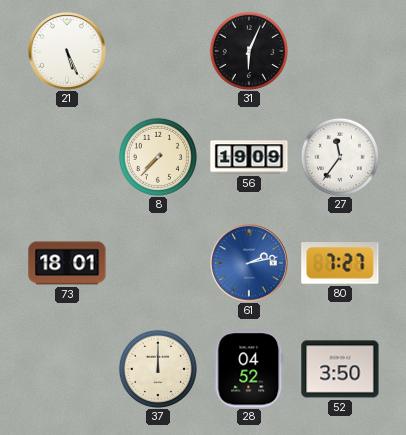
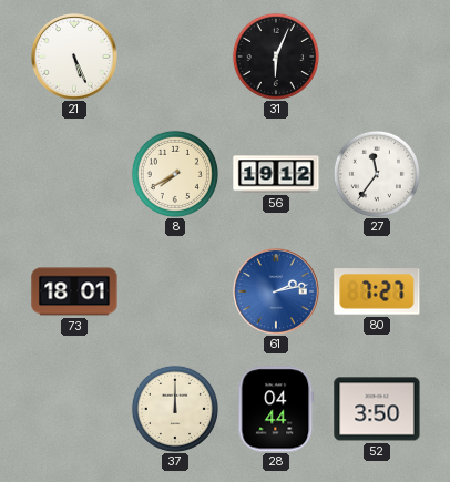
8: 7:37 -> 7:40
56: 19:09 -> 19:12
28: 04:52 -> 04:44
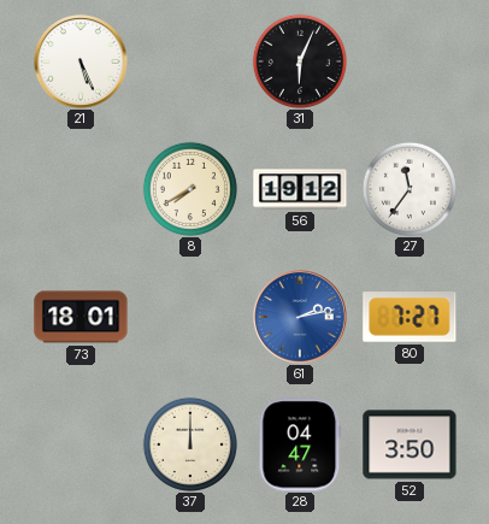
28: 04:44 -> 04:47
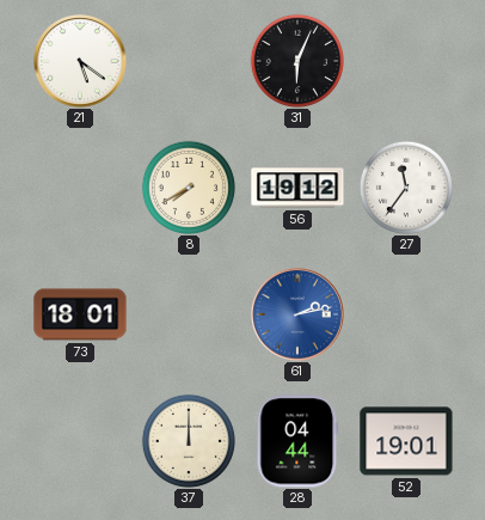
21: 5:26 -> 5:21
80: 7:27 -> none
28: 04:47 -> 04:44
52: 3:50 -> 19:01
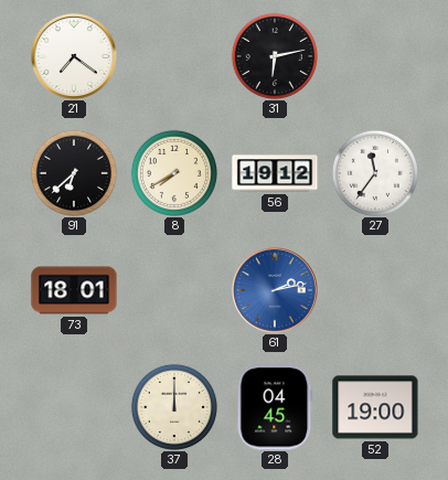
21: 5:21 -> 7:21
31: 6:04 -> 6:13
91: none -> 6:38
28: 04:44 -> 04:45
52: 19:01 -> 19:00
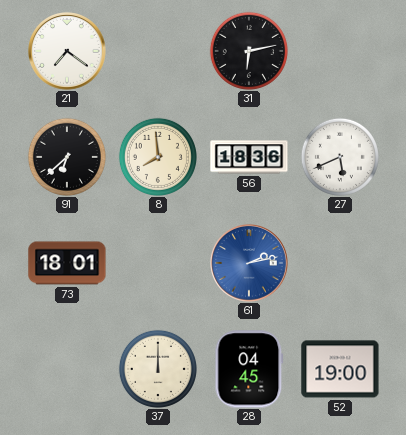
8: 7:40 -> 7:59
56: 19:12 -> 18:36
27: 11:36 -> 5:41
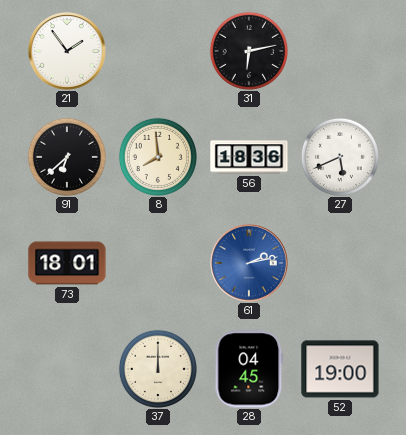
21: 7:21 -> 1:54
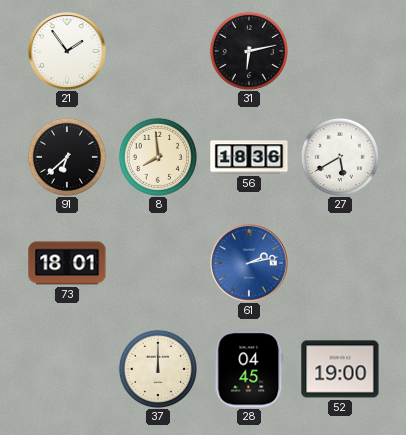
27: 5:41 -> 5:40
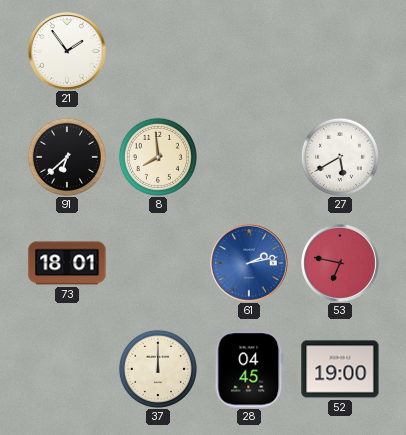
31: 6:13 -> none
56: 18:36 -> none
53: none -> 6:47
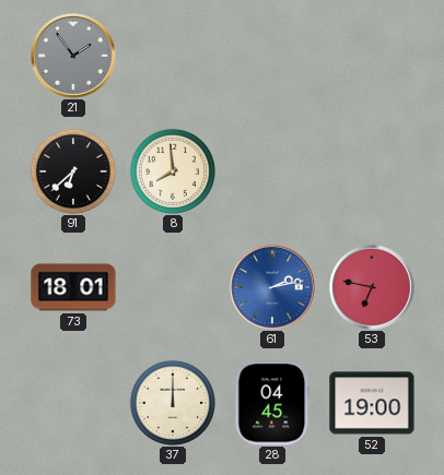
21 dial: white -> grey
27: 5:40 -> none
